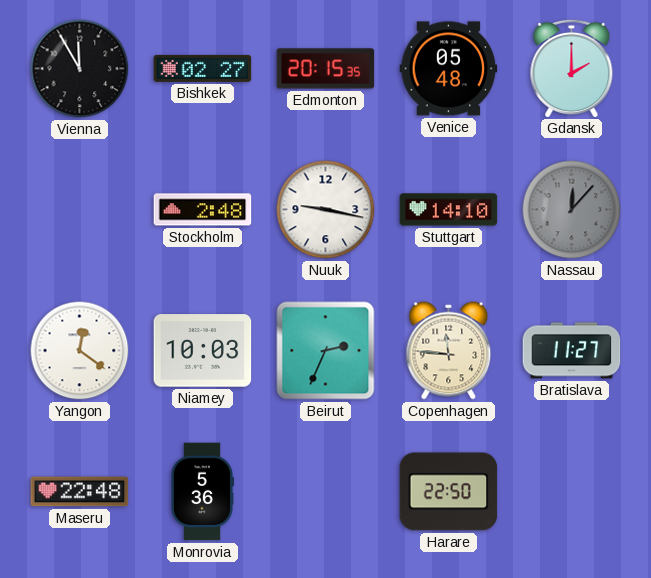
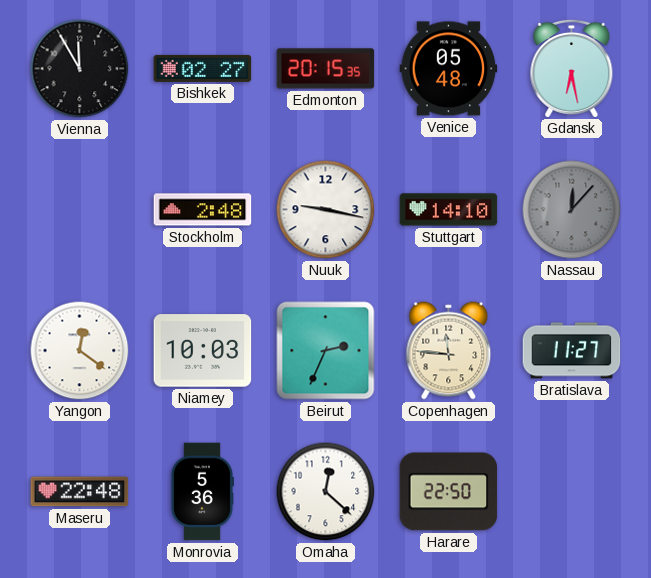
Gdansk: 2:00 -> 6:28
Omaha: none -> 12:22
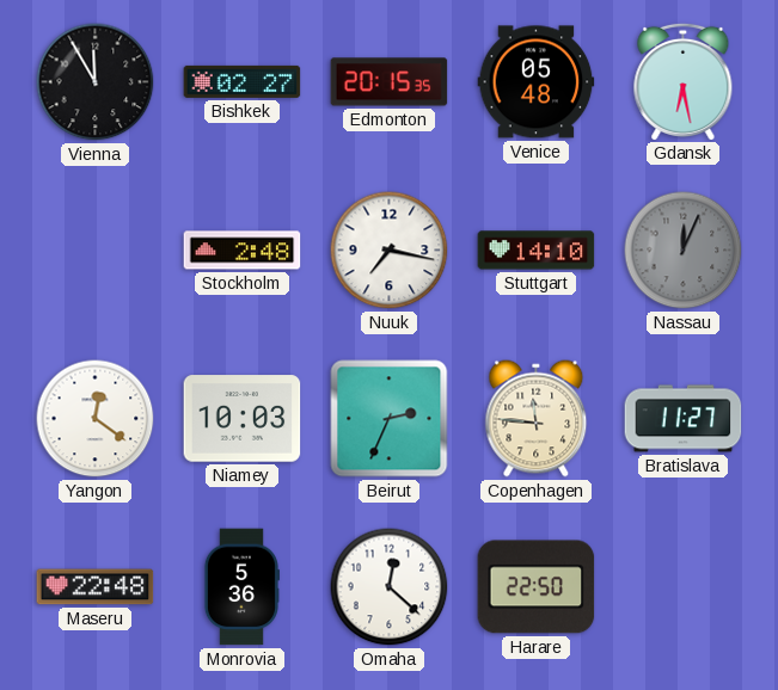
Nuuk: 9:17 -> 7:17
Nassau: 12:07 -> 12:04
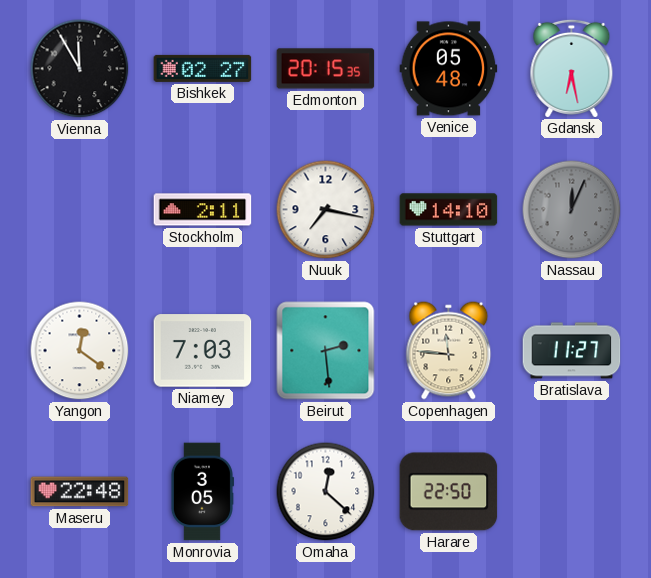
Stockholm: 2:48 -> 2:11
Niamey: 10:03 -> 7:03
Beirut: 2:34 -> 2:29
Monrovia: 5:36 -> 3:05
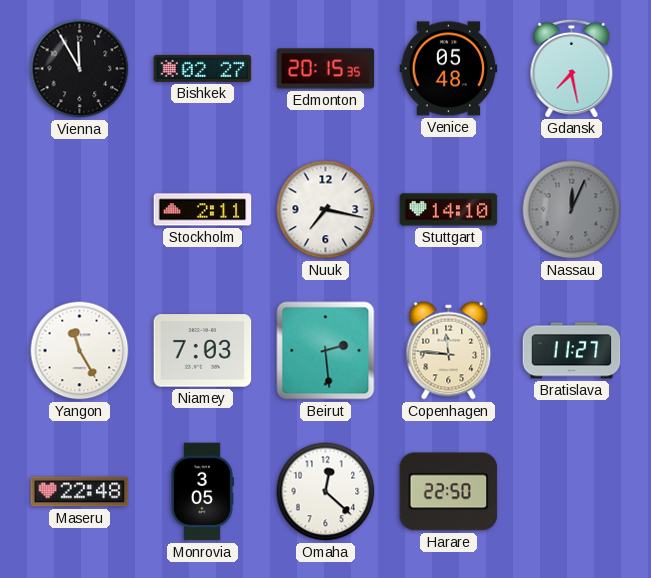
Gdansk: 6:28 -> 7:28
Yangon: 12:21 -> 11:25
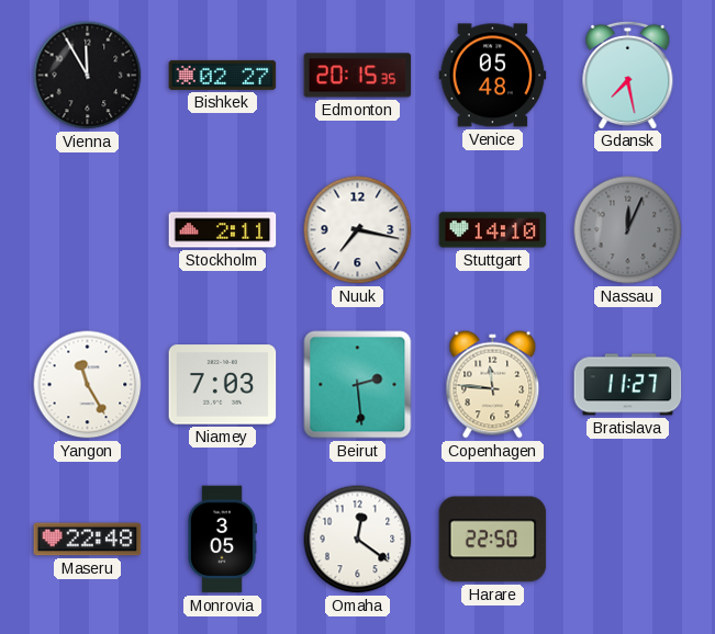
Omaha: 12:22 -> 12:21
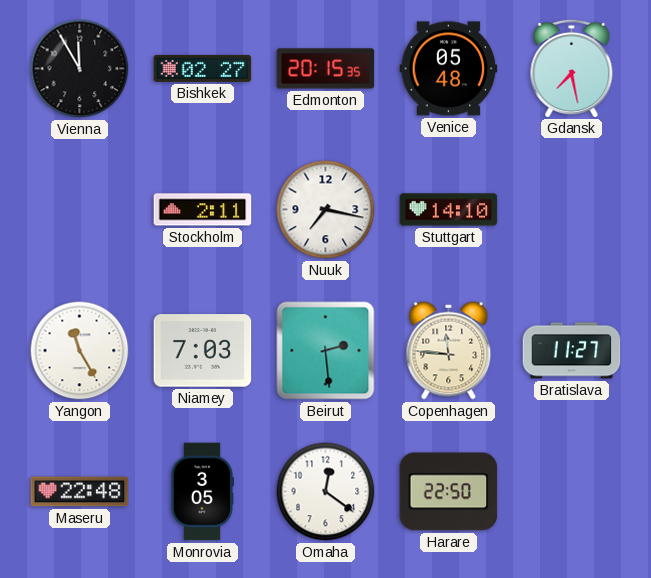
Nassau: 12:04 -> none
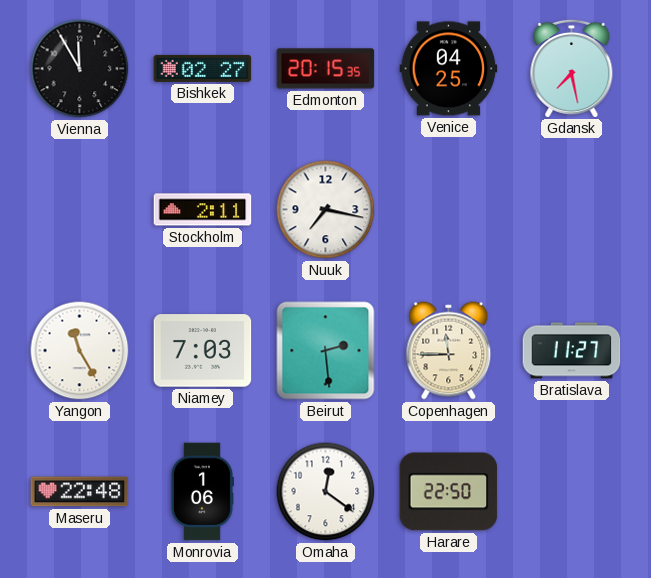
Venice: 05:48 -> 04:25
Stuttgart: 14:10 -> none
Copenhagen: 11:46 -> 11:45
Monrovia: 3:05 -> 1:06
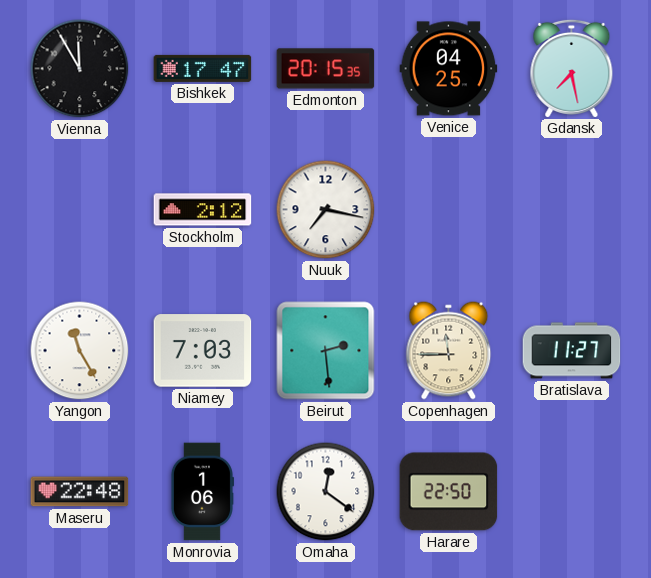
Bishkek: 02:27 -> 17:47
Stockholm: 2:11 -> 2:12
